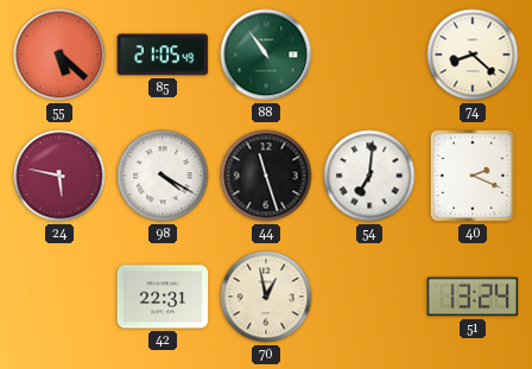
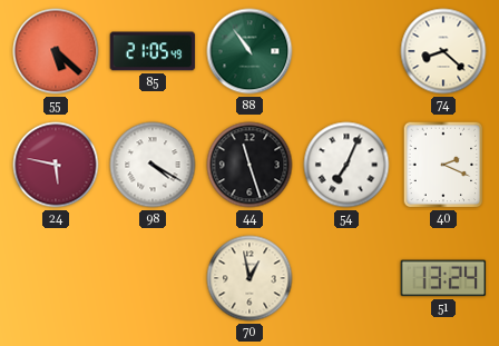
54: 7:01 -> 7:04
42: 22:31 -> none
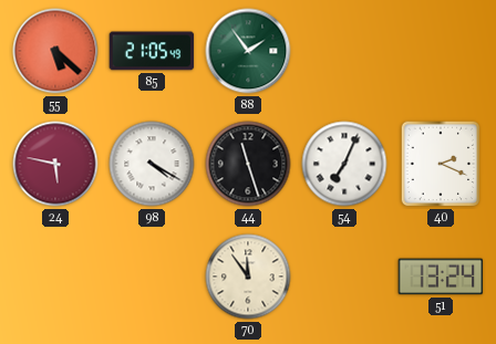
88: 10:54 -> 1:54
74: 8:22 -> none
70: 12:58 -> 11:54
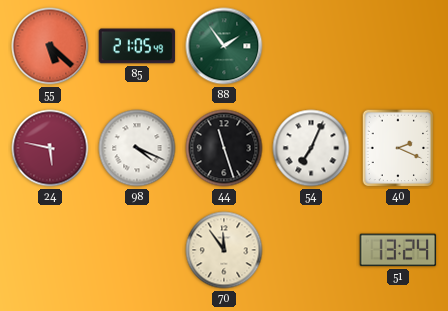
98: 4:20 -> 4:19
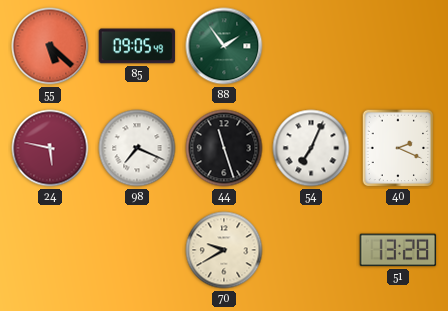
85: 21:05 -> 09:05
98: 4:19 -> 7:19
70: 11:54 -> 9:40
51: 13:24 -> 13:28
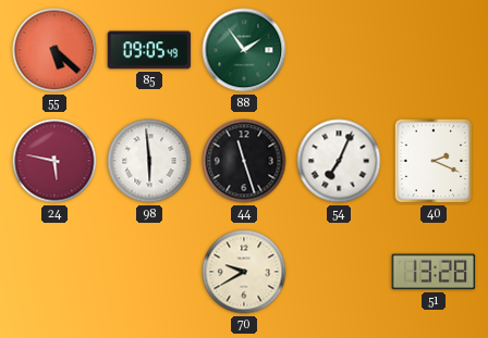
98: 7:19 -> 5:59
